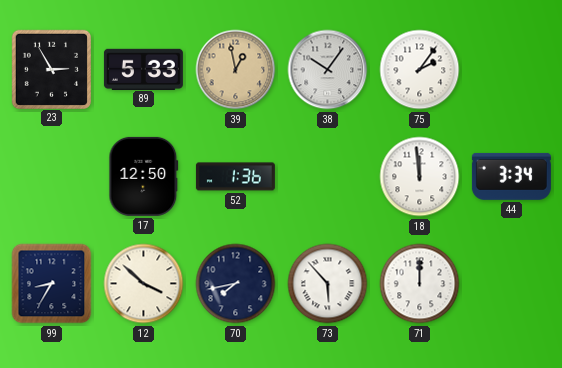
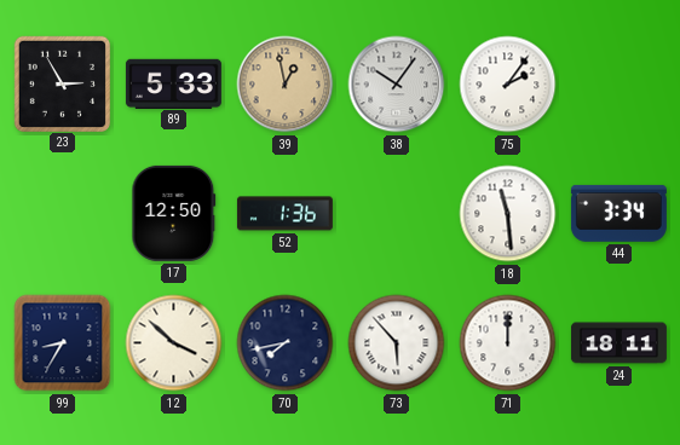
18: 11:59 -> 11:29
24: none -> 18:11
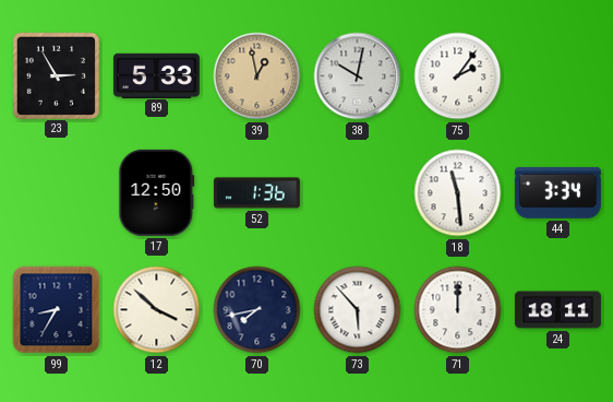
38: 10:06 -> 10:02
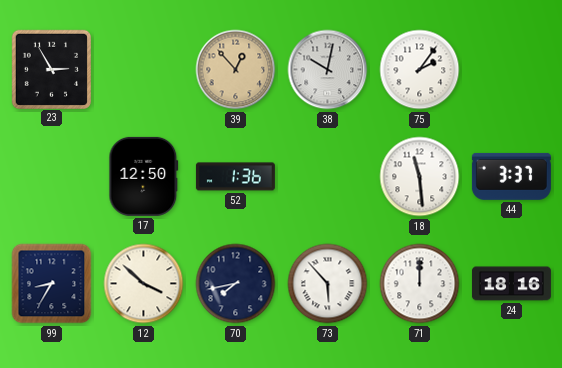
89: 5:33 -> none
39: 12:58 -> 12:53
44: 3:34 -> 3:37
24: 18:11 -> 18:16
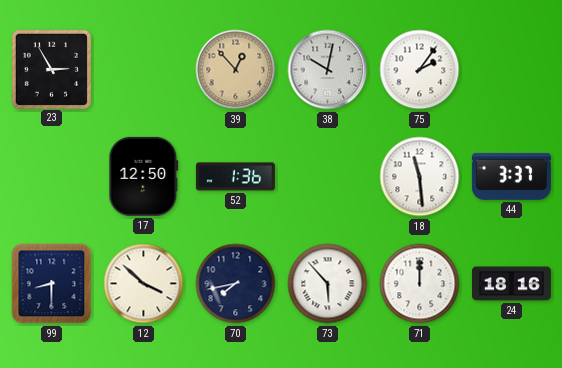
99: 8:35 -> 8:30
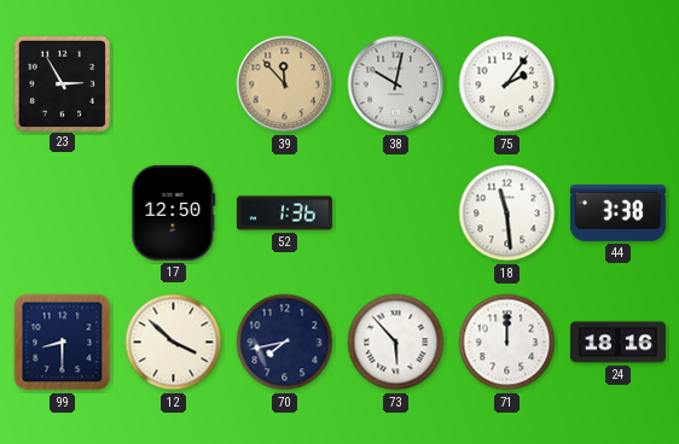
39: 12:53 -> 11:53
44: 3:37 -> 3:38
